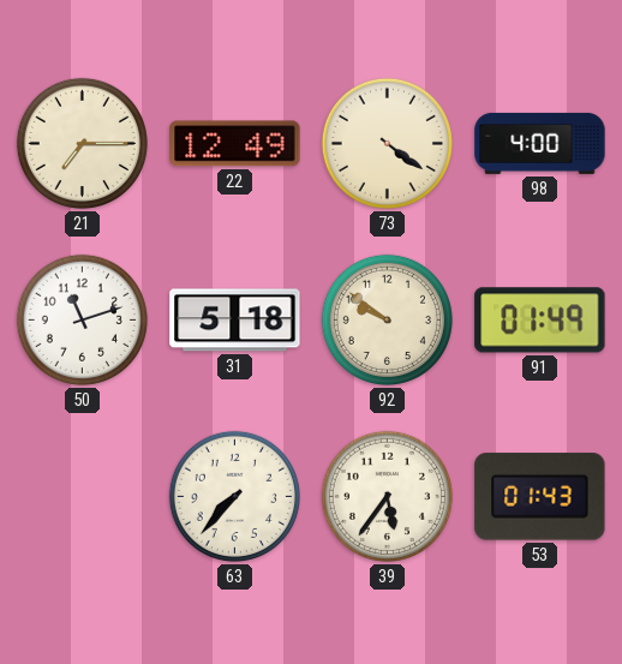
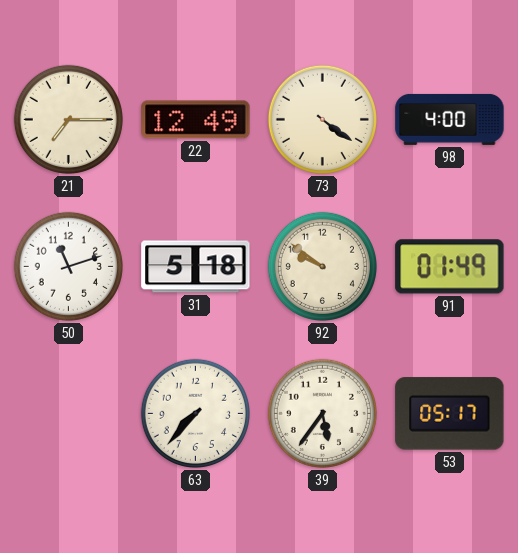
53: 01:43 -> 05:17
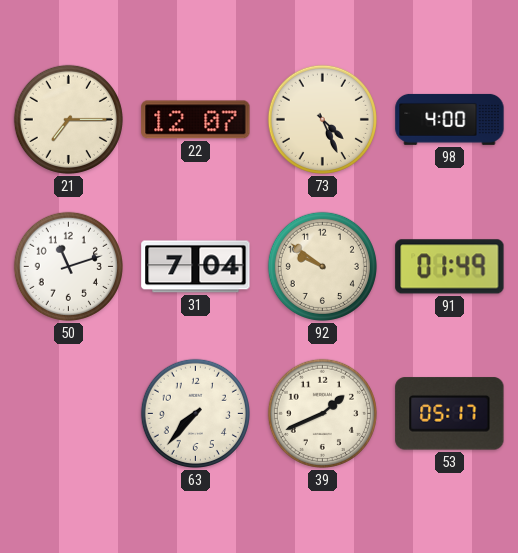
22: 12:49 -> 12:07
73: 4:21 -> 4:26
31: 5:18 -> 7:04
39: 5:36 -> 1:41
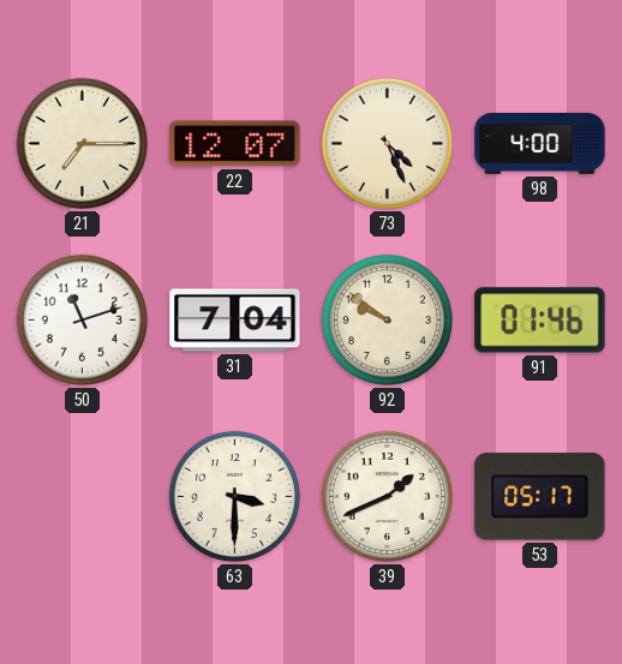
91: 01:49 -> 01:46
63: 7:37 -> 3:30
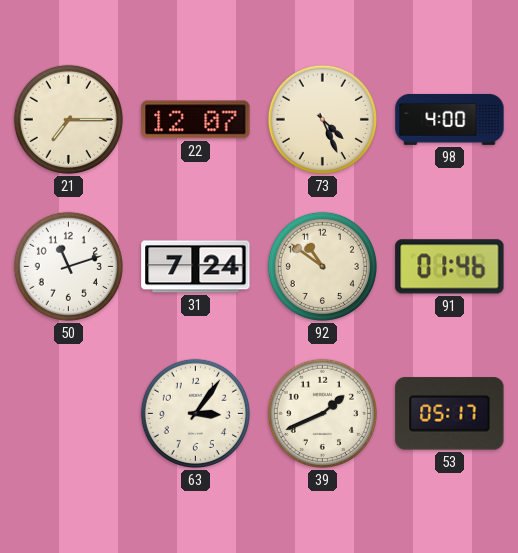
31: 7:04 -> 7:24
92: 9:51 -> 10:51
63: 3:30 -> 3:06
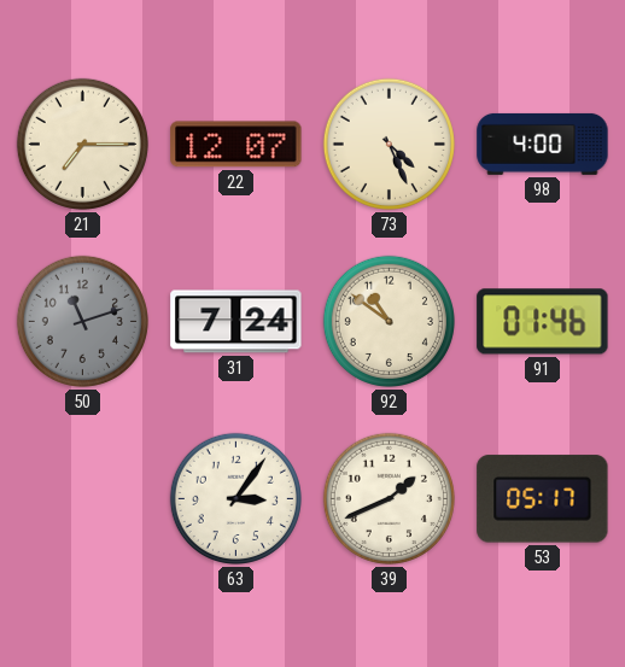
50 dial: white -> grey
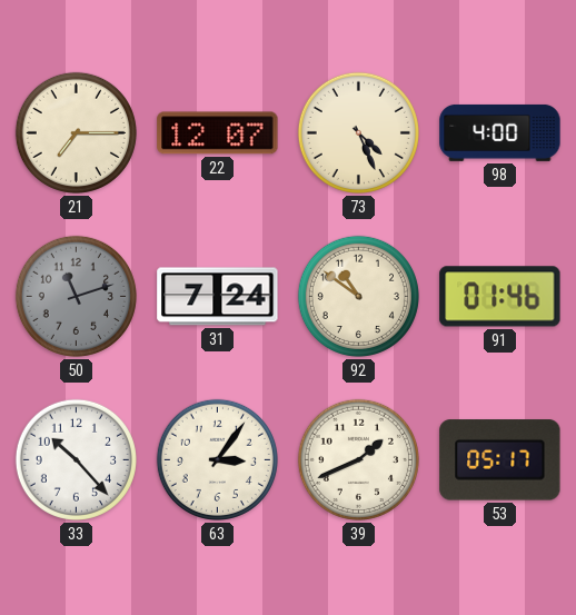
33: none -> 10:23
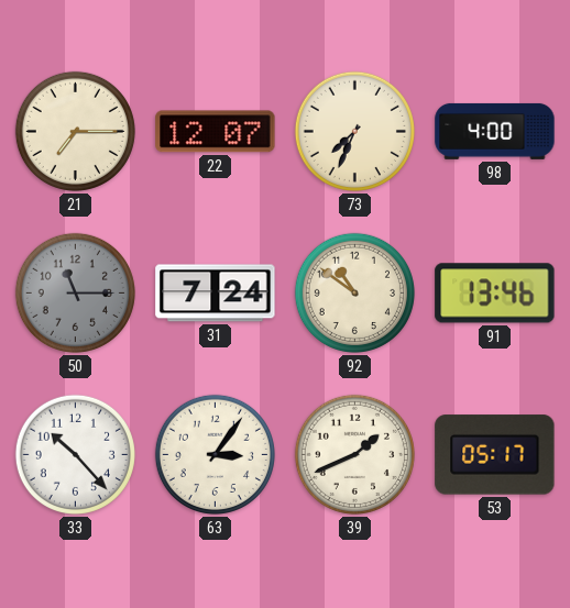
73: 4:26 -> 7:34
50: 11:12 -> 11:15
91: 01:46 -> 13:46
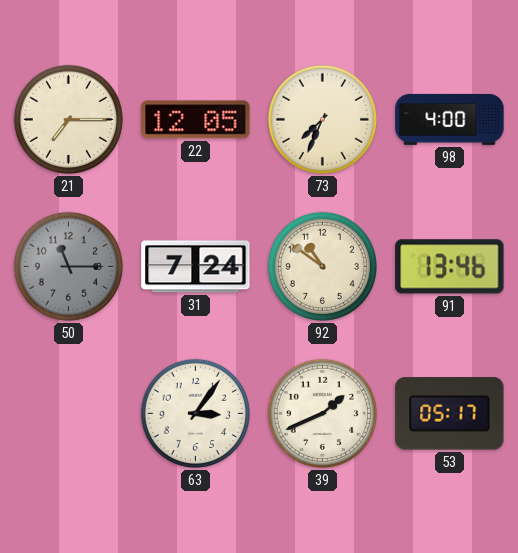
22: 12:07 -> 12:05
33: 10:23 -> none
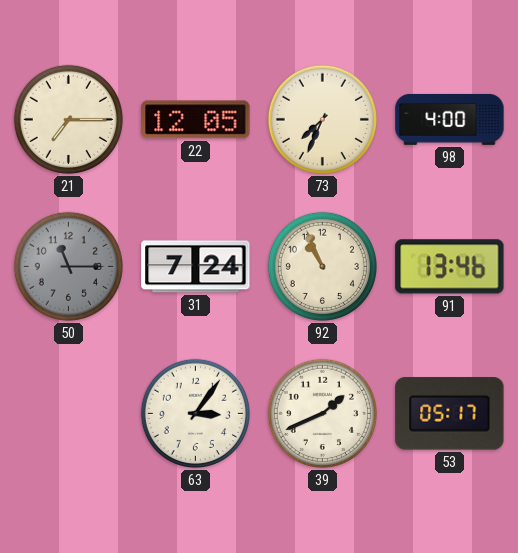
92: 10:51 -> 10:56
